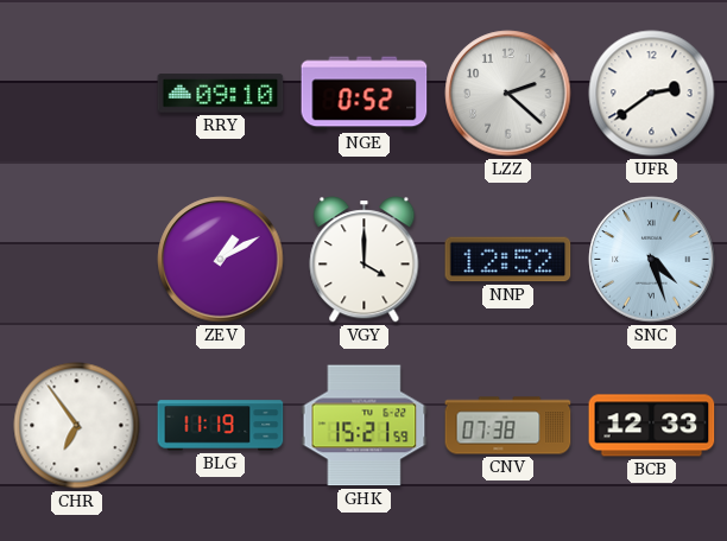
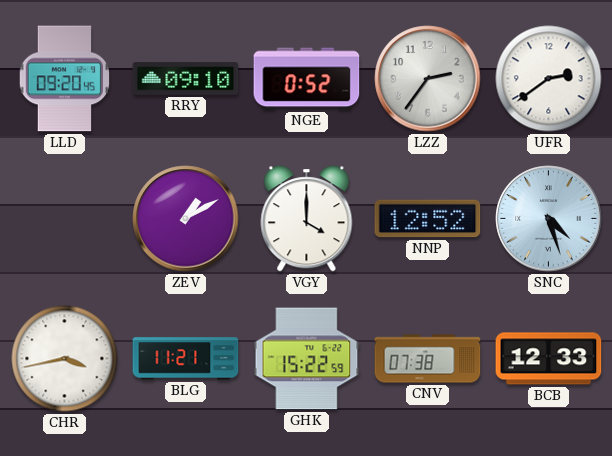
LLD: none -> 09:20
LZZ: 2:22 -> 2:36
CHR: 6:54 -> 3:43
BLG: 11:19 -> 11:21
GHK: 15:21 -> 15:22
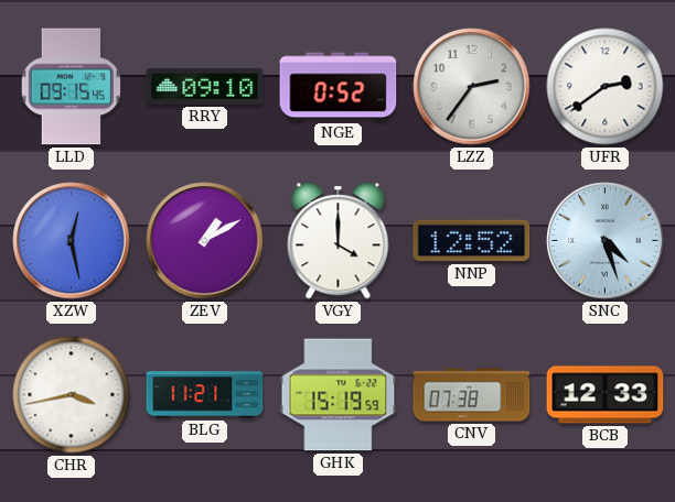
LLD: 09:20 -> 09:15
XZW: none -> 12:28
GHK: 15:22 -> 15:19
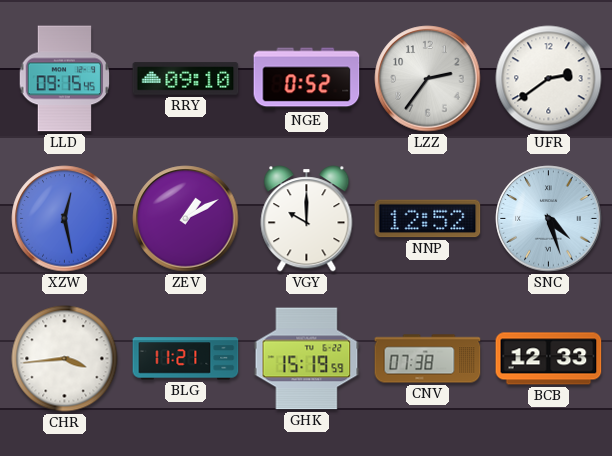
VGY: 4:00 -> 10:00
CHR: 3:43 -> 3:44
